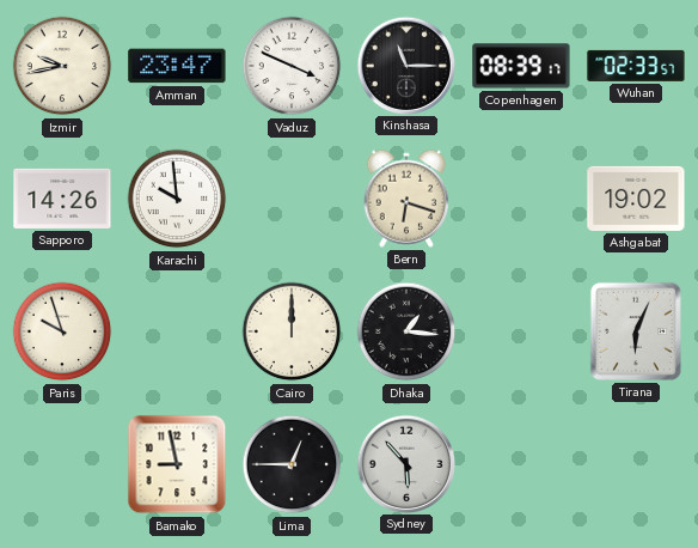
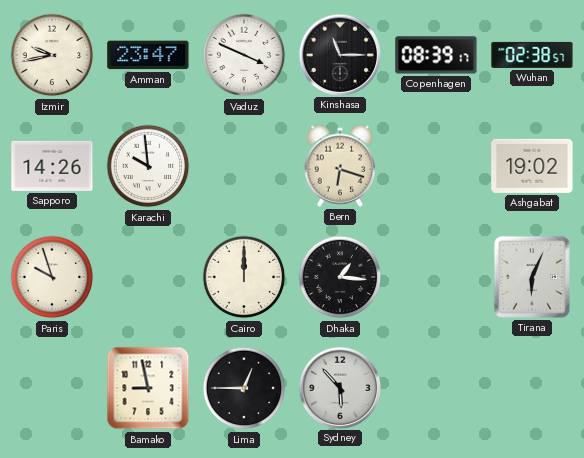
Wuhan: 02:33 -> 02:38
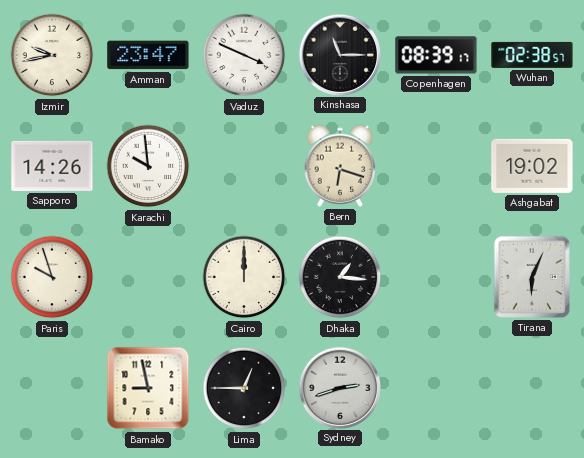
Sydney: 5:53 -> 2:42
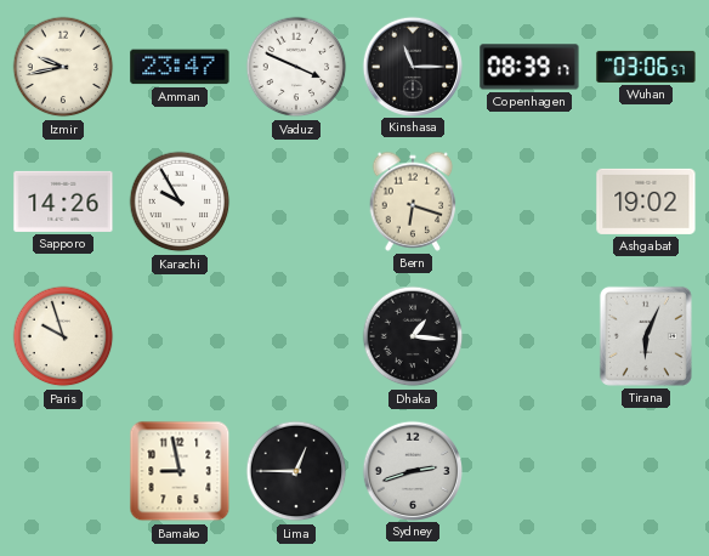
Wuhan: 02:38 -> 03:06
Karachi: 9:59 -> 9:55
Cairo: 12:00 -> none
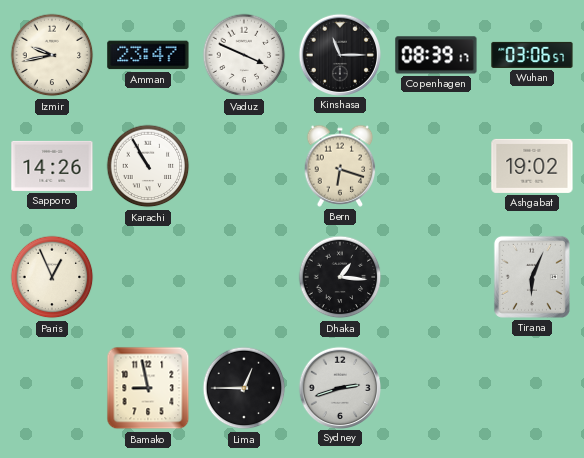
Karachi: 9:55 -> 10:55
Paris: 9:57 -> 12:56
